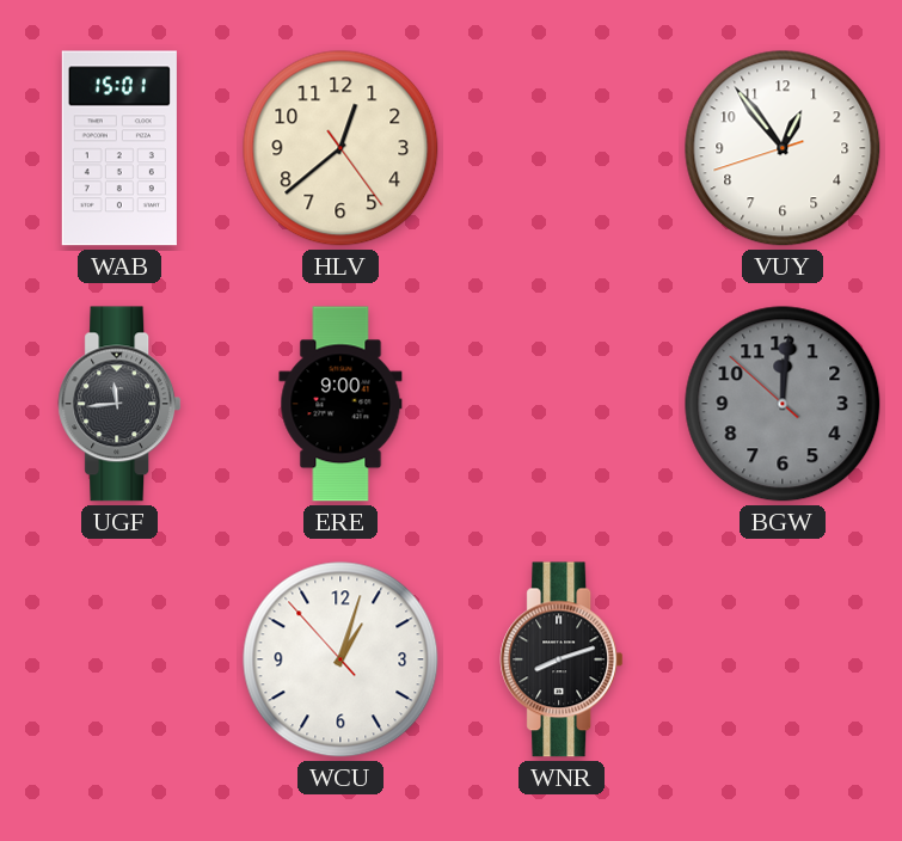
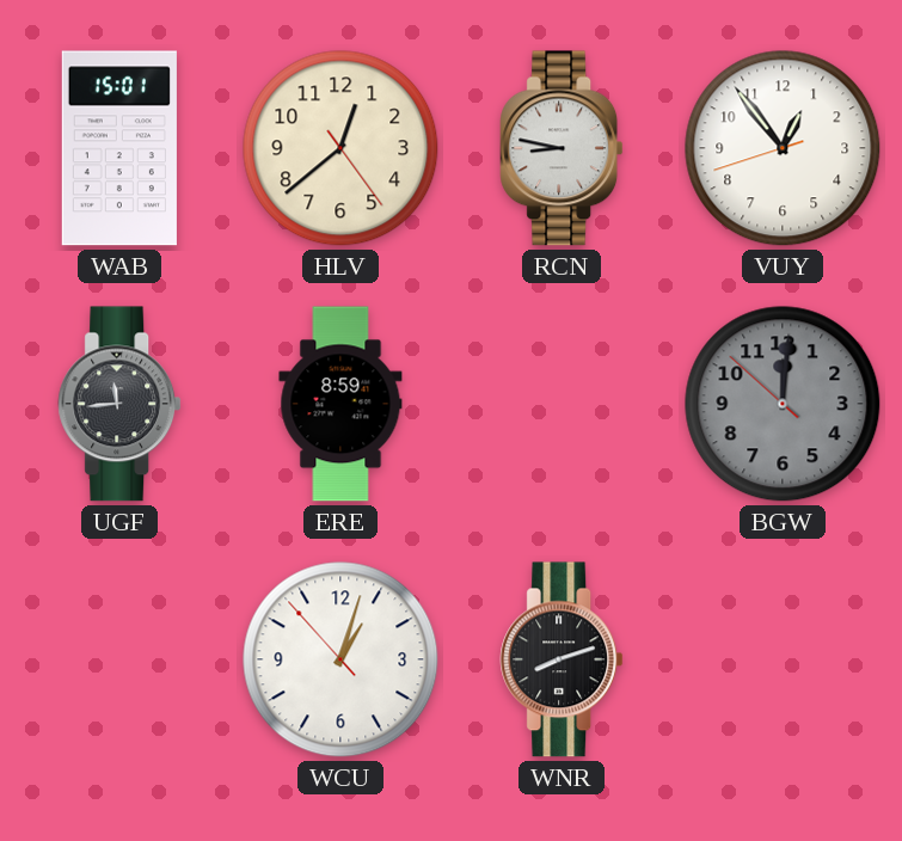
RCN: none -> 8:47
ERE: 9:00 -> 8:59
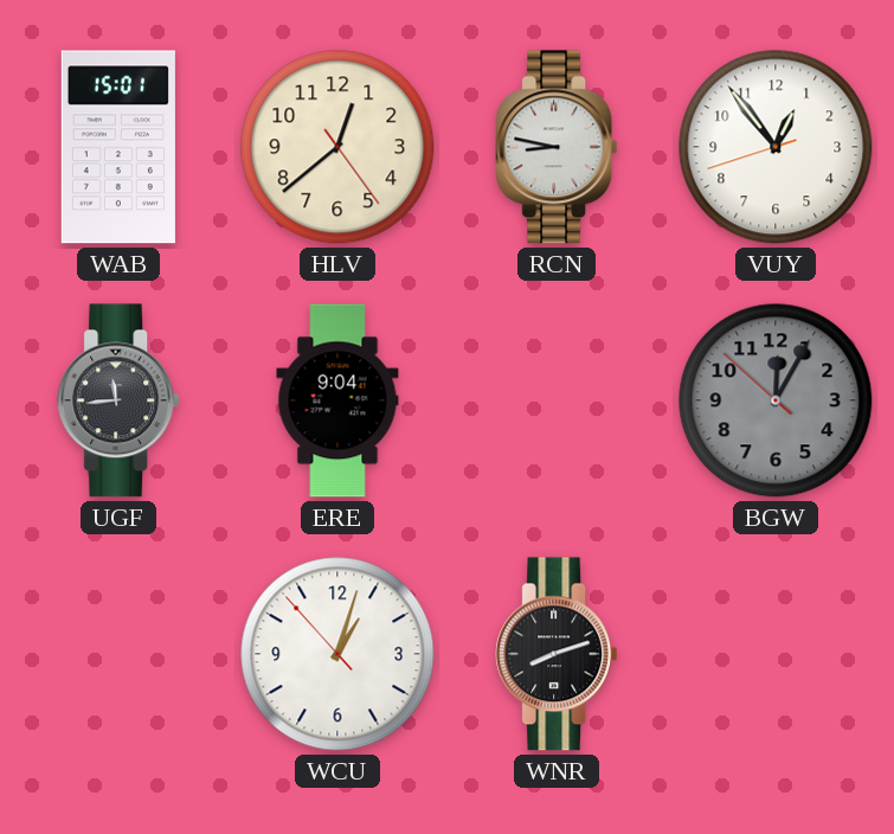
ERE: 8:59 -> 9:04
BGW: 12:00 -> 12:04
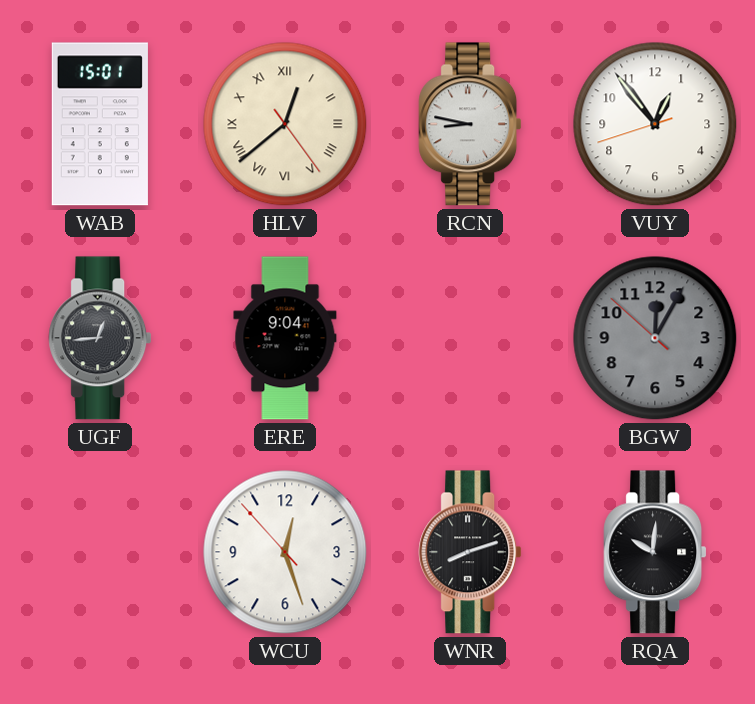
HLV numerals: Arabic -> Roman
UGF: 11:44 -> 12:44
WCU: 1:02 -> 12:26
RQA: none -> 10:01
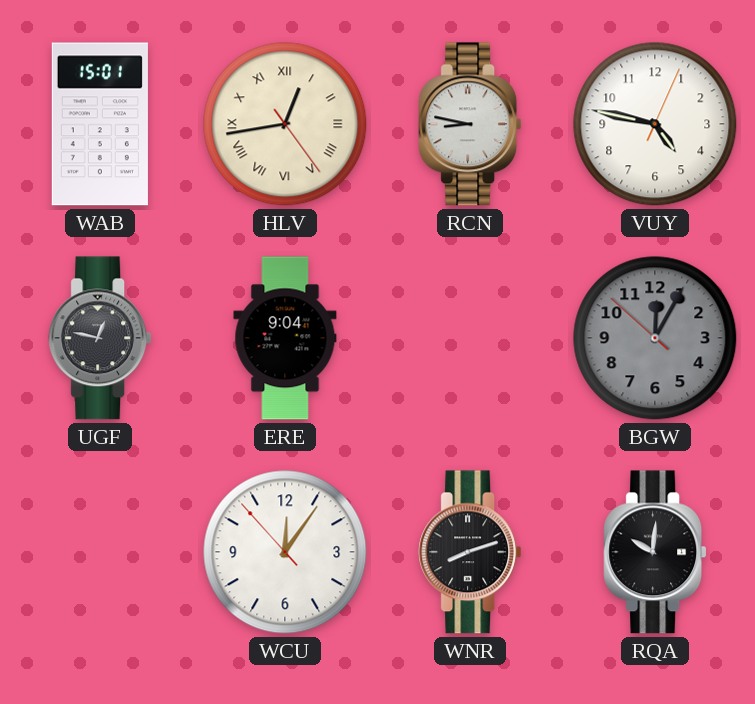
HLV: 12:38 -> 12:43
VUY: 12:53 -> 4:47
UGF: 12:44 -> 12:47
WCU: 12:26 -> 12:05
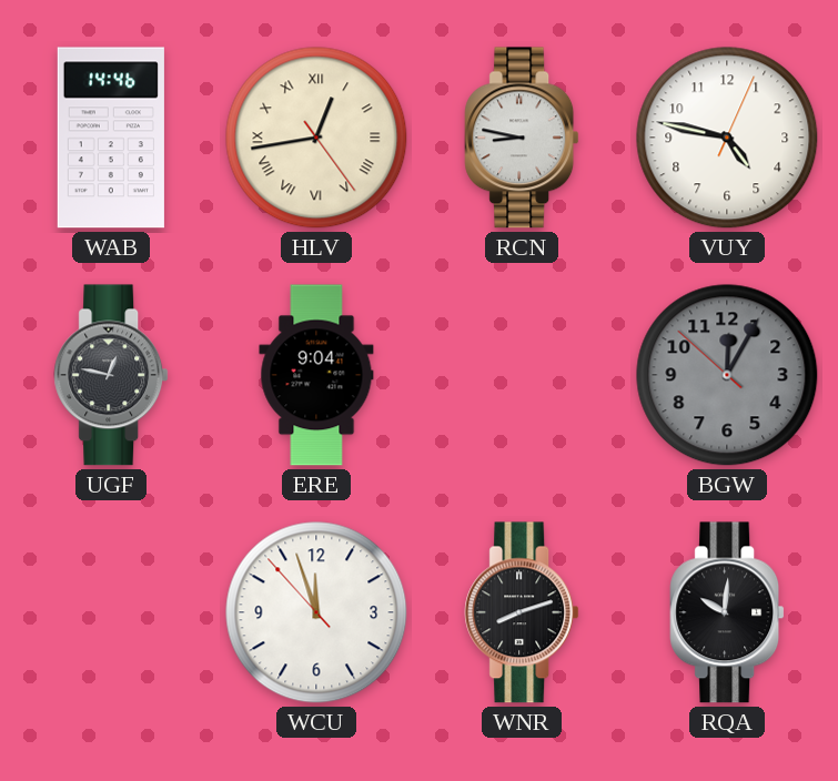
WAB: 15:01 -> 14:46
WCU: 12:05 -> 11:56
